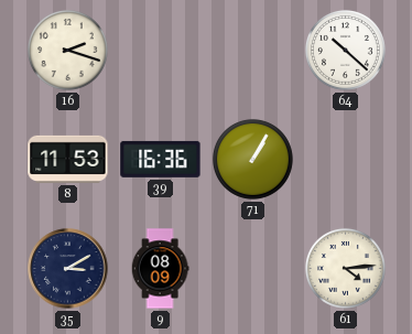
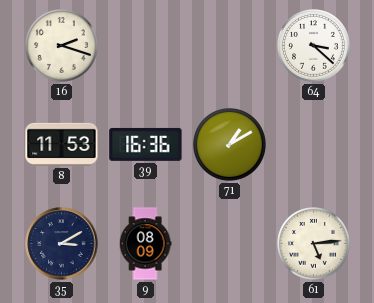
64: 10:22 -> 3:22
71: 1:05 -> 1:10
61: 4:14 -> 5:14
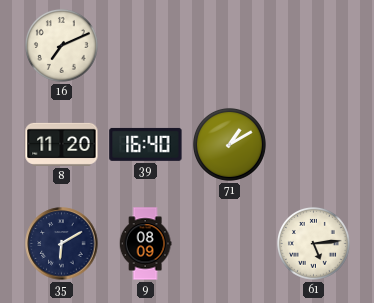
16: 2:18 -> 7:11
64: 3:22 -> none
8: 11:53 -> 11:20
39: 16:36 -> 16:40
35: 3:10 -> 6:10
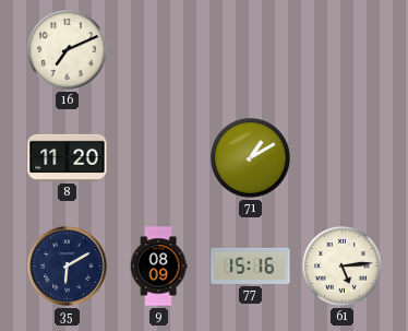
39: 16:40 -> none
77: none -> 15:16
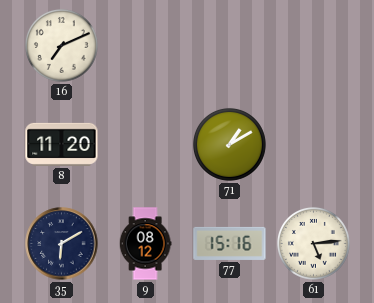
9: 08:09 -> 08:12
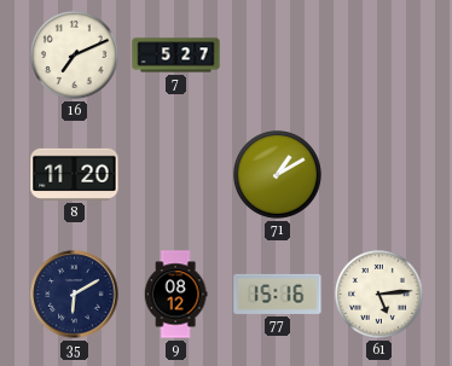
7: none -> 5:27
